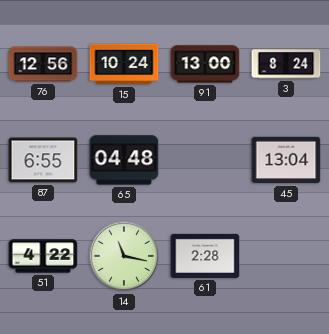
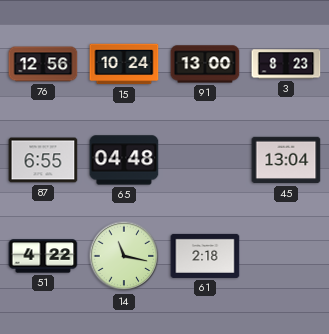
3: 8:24 -> 8:23
61: 2:28 -> 2:18
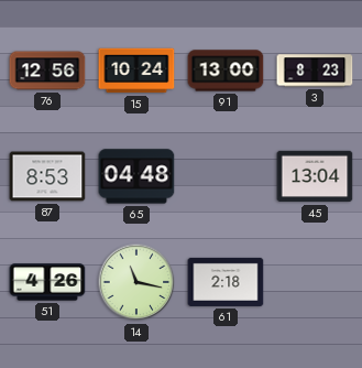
87: 6:55 -> 8:53
51: 4:22 -> 4:26
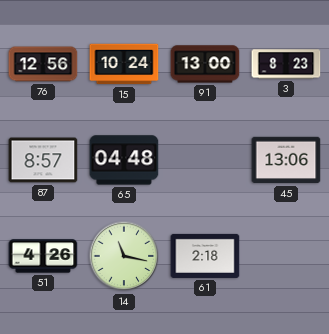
87: 8:53 -> 8:57
45: 13:04 -> 13:06
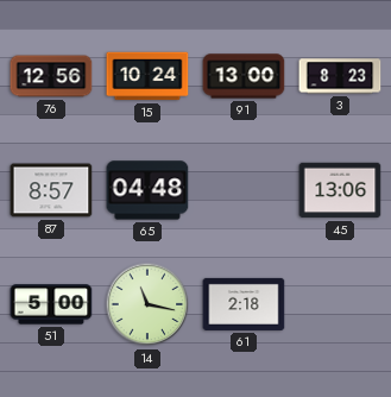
51: 4:26 -> 5:00
